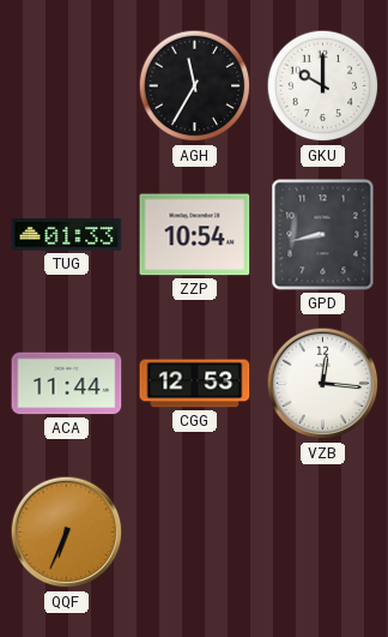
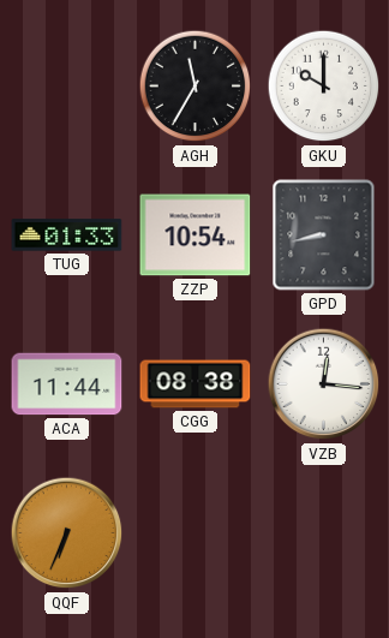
CGG: 12:53 -> 08:38
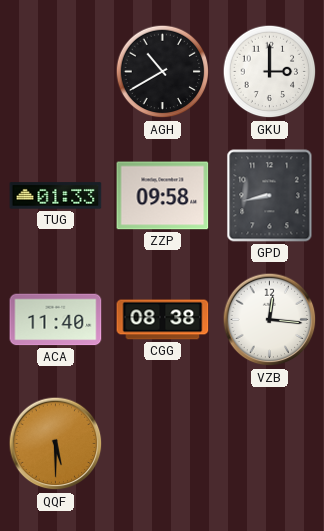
AGH: 11:35 -> 10:40
GKU: 10:00 -> 3:00
ZZP: 10:54 -> 09:58
ACA: 11:44 -> 11:40
QQF: 6:34 -> 5:30
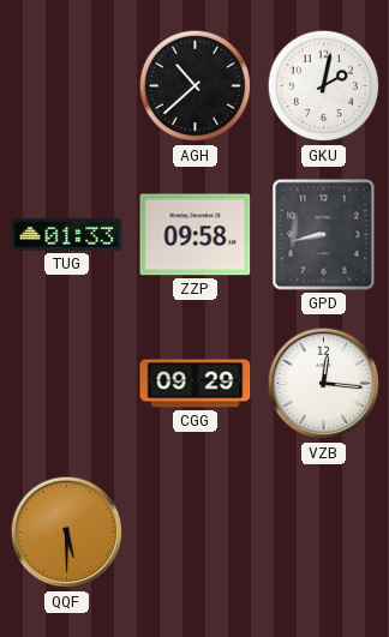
AGH: 10:40 -> 10:38
GKU: 3:00 -> 2:02
ACA: 11:40 -> none
CGG: 08:38 -> 09:29
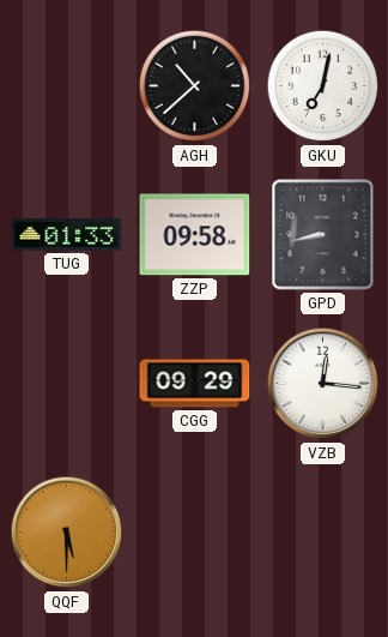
GKU: 2:02 -> 7:02
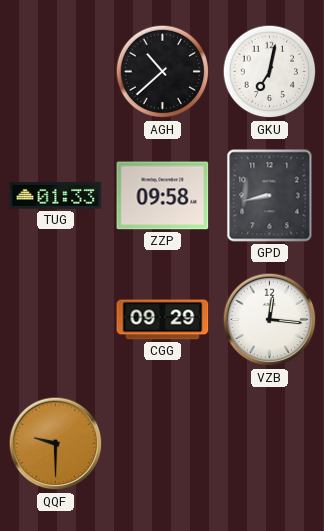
QQF: 5:30 -> 9:30
